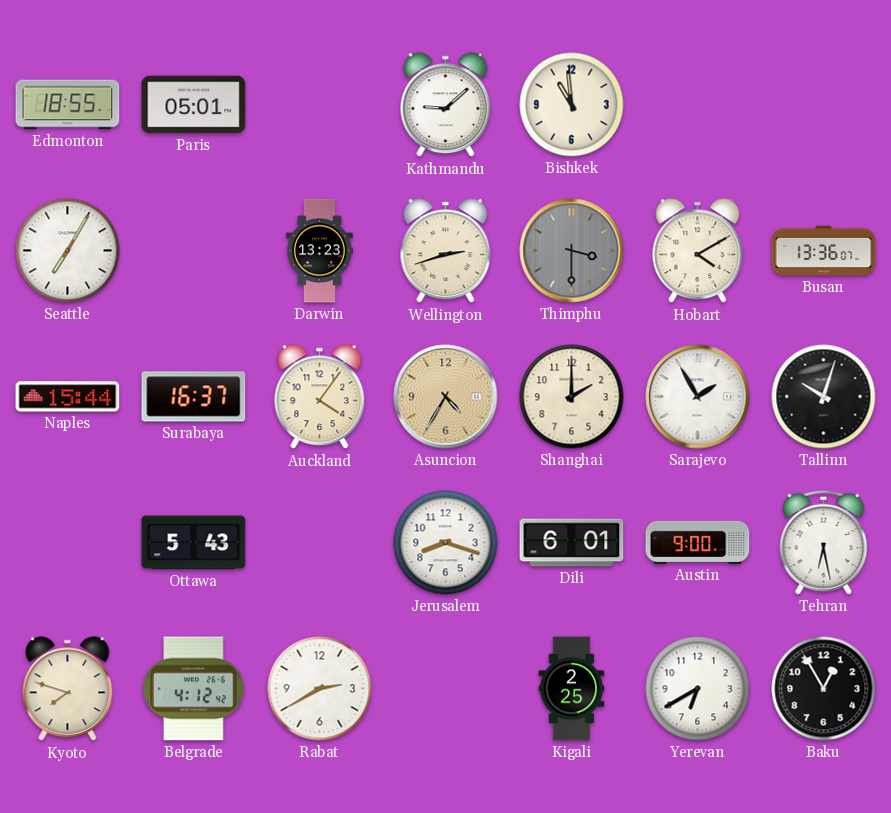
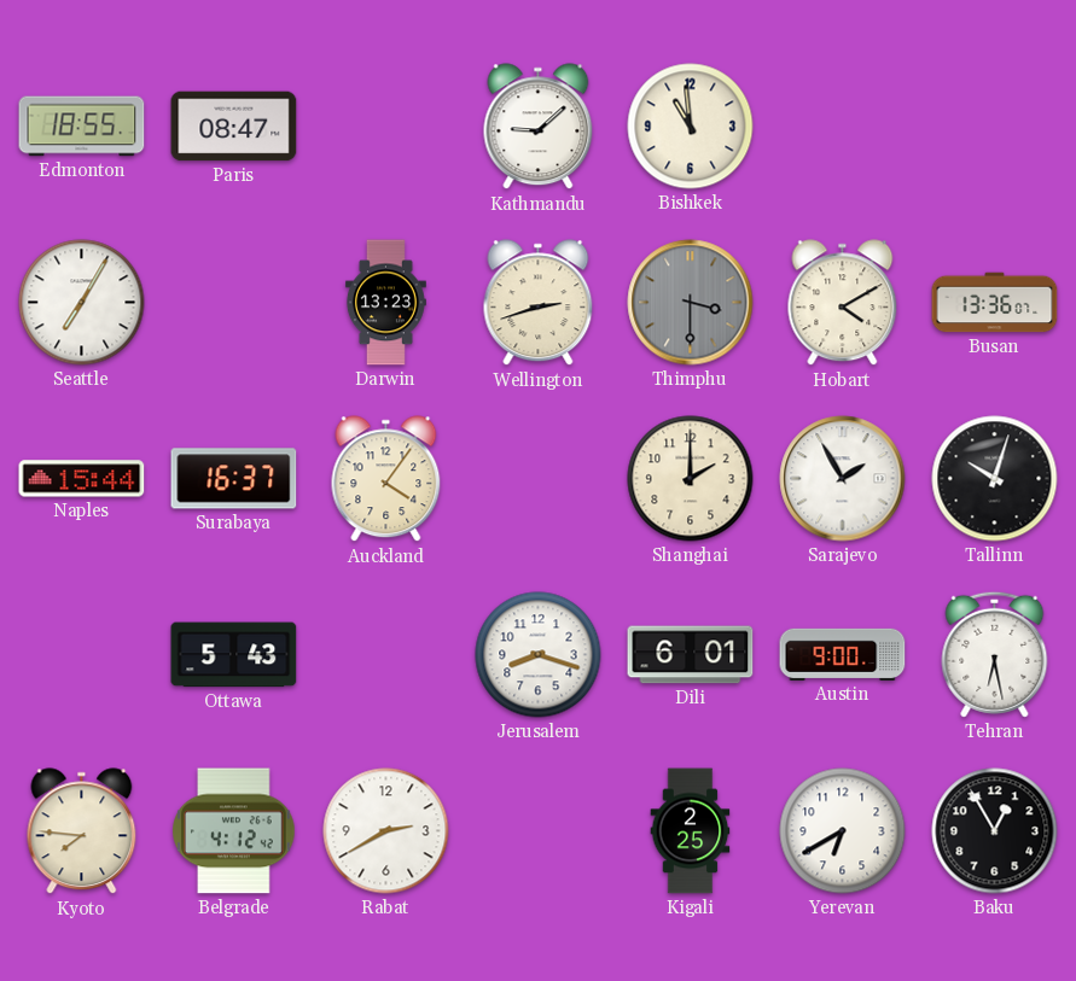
Paris: 05:01 -> 08:47
Asuncion: 4:35 -> none
Kyoto: 7:48 -> 7:46
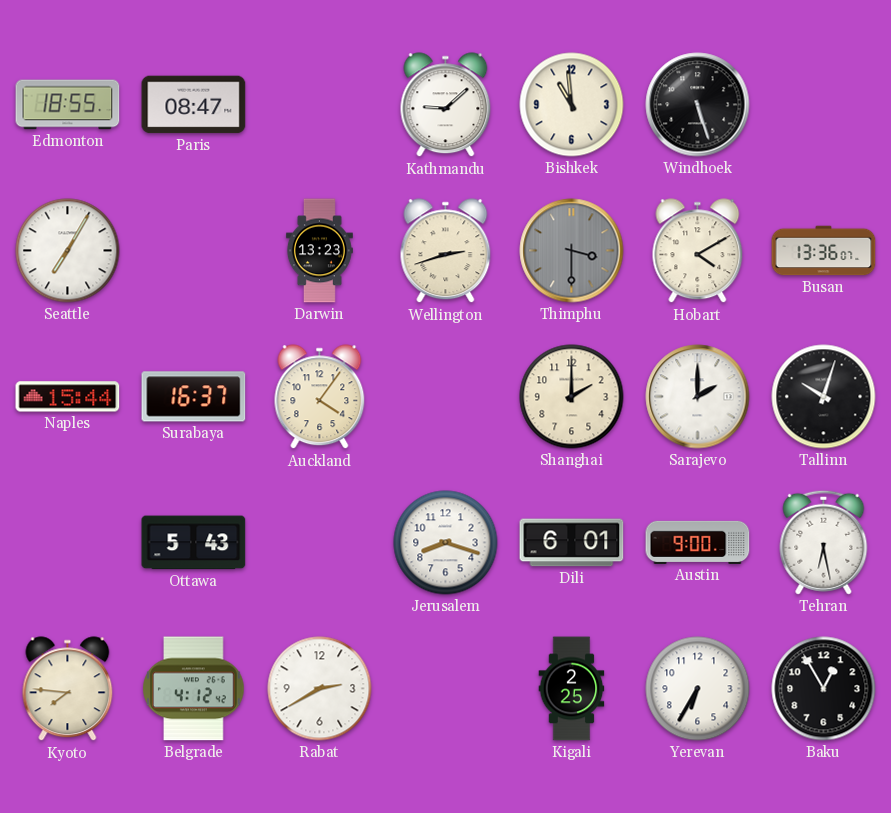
Windhoek: none -> 5:27
Sarajevo: 1:55 -> 2:00
Yerevan: 6:40 -> 6:35
